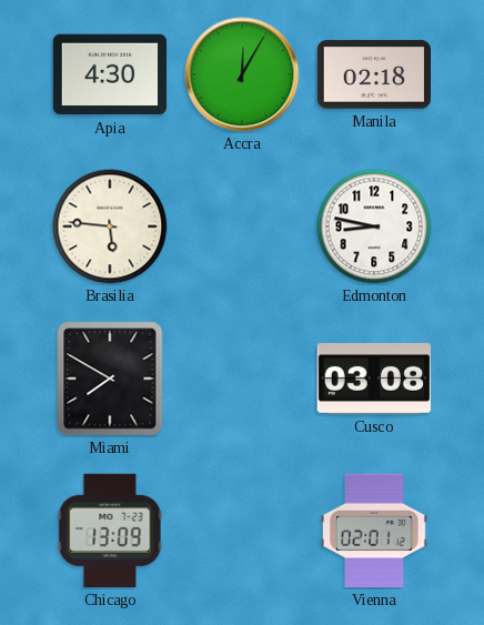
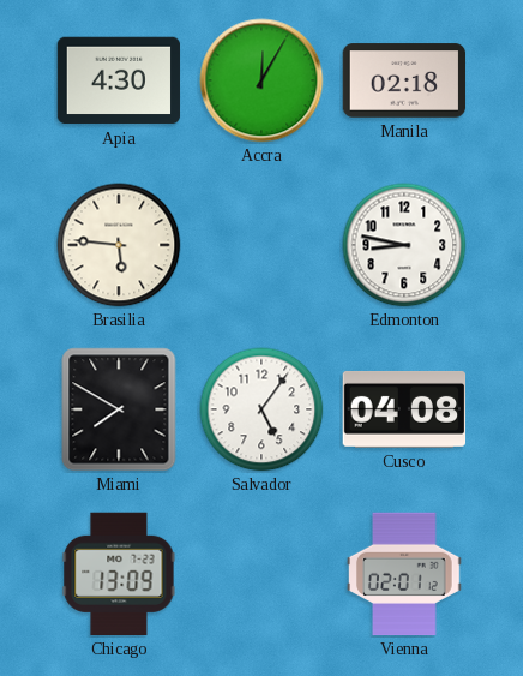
Salvador: none -> 5:06
Cusco: 03:08 -> 04:08
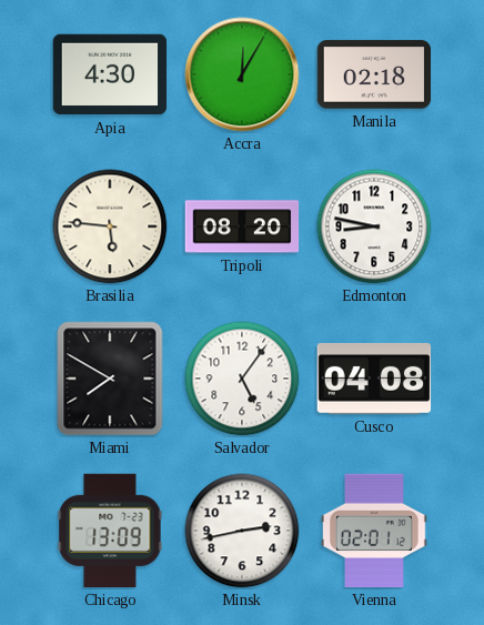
Tripoli: none -> 08:20
Minsk: none -> 2:43
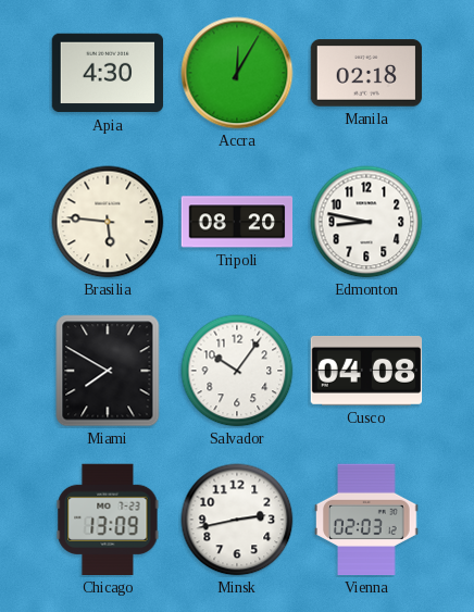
Salvador: 5:06 -> 10:06
Vienna: 02:01 -> 02:03
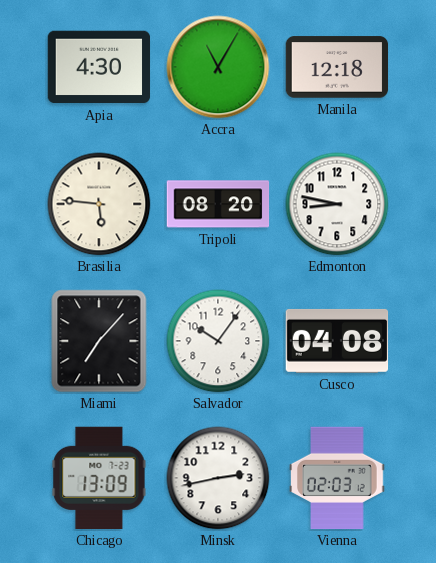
Accra: 12:05 -> 11:05
Manila: 02:18 -> 12:18
Miami: 7:50 -> 7:07
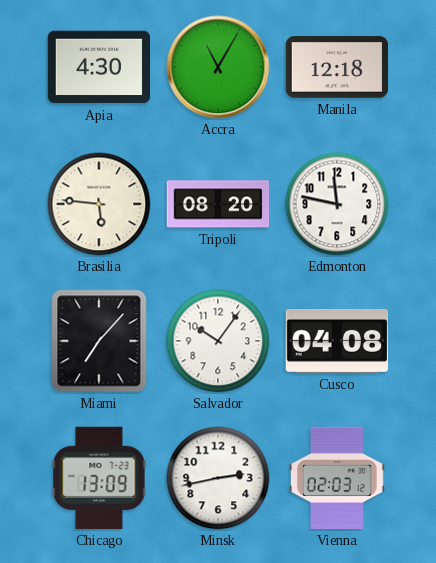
Edmonton: 8:47 -> 11:47
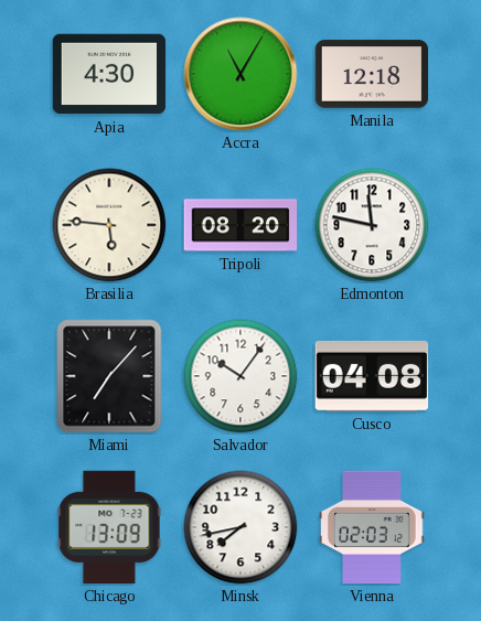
Minsk: 2:43 -> 7:43
